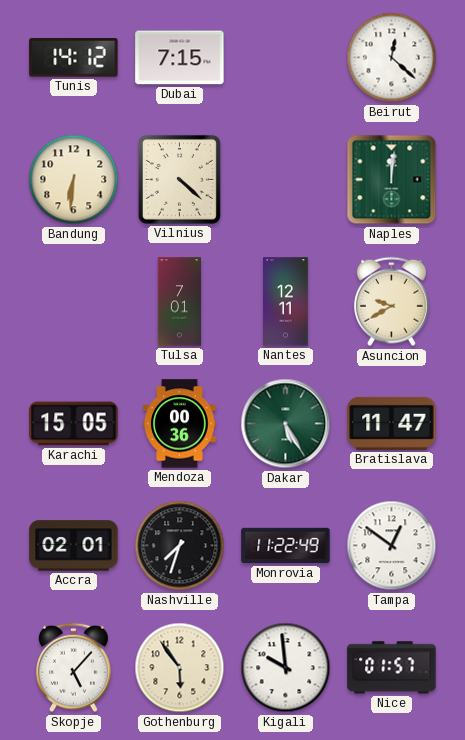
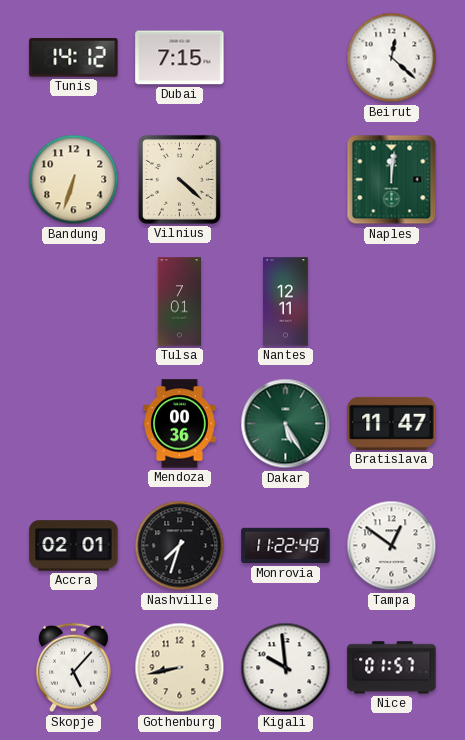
Bandung: 6:31 -> 6:33
Asuncion: 9:40 -> none
Karachi: 15:05 -> none
Gothenburg: 5:54 -> 8:43
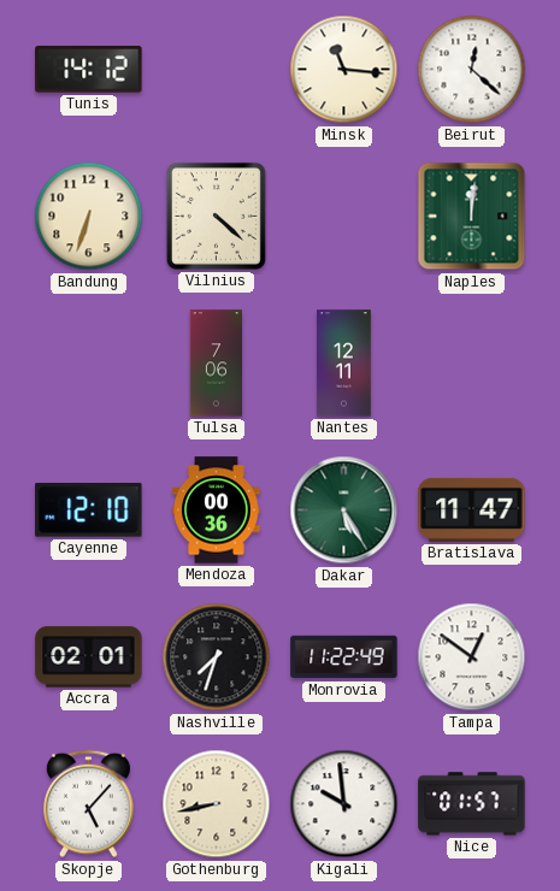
Dubai: 7:15 -> none
Minsk: none -> 11:16
Tulsa: 7:01 -> 7:06
Cayenne: none -> 12:10
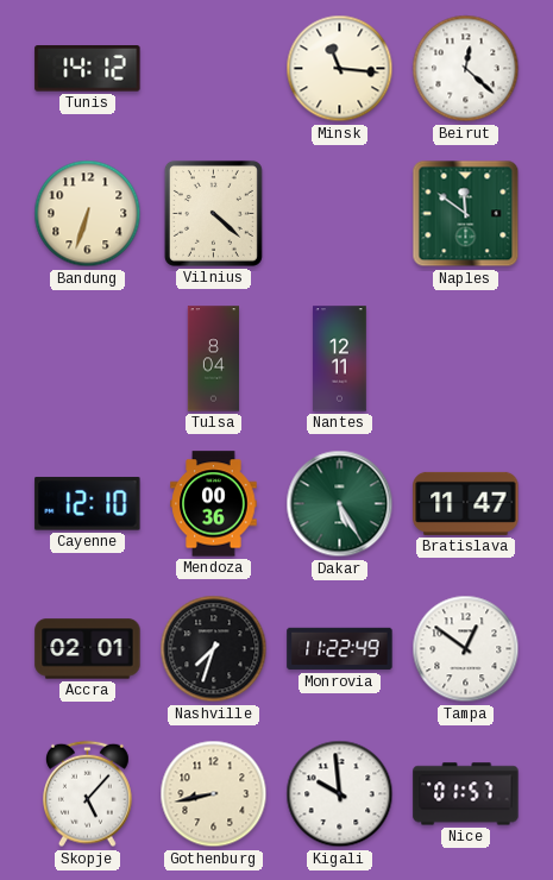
Naples: 12:01 -> 11:51
Tulsa: 7:06 -> 8:04
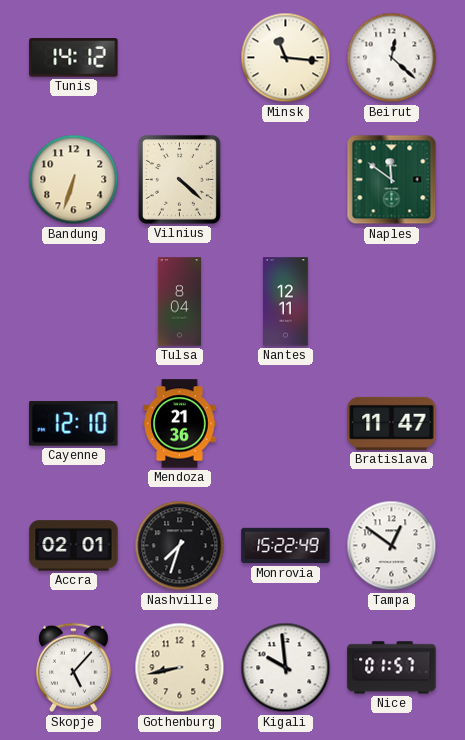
Mendoza: 00:36 -> 21:36
Dakar: 5:25 -> none
Monrovia: 11:22 -> 15:22
